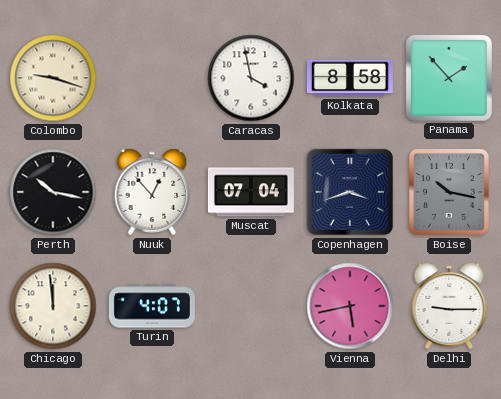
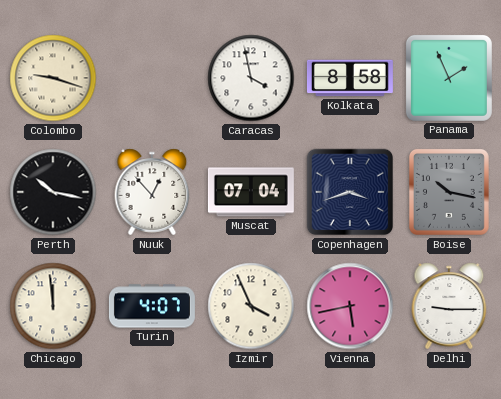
Panama: 1:53 -> 1:56
Izmir: none -> 3:56
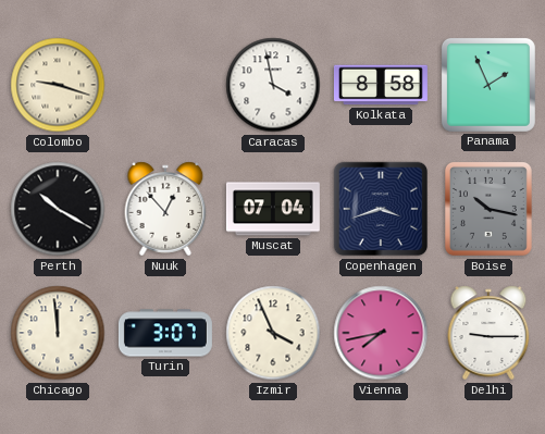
Perth: 10:17 -> 10:20
Turin: 4:07 -> 3:07
Vienna: 5:43 -> 7:43
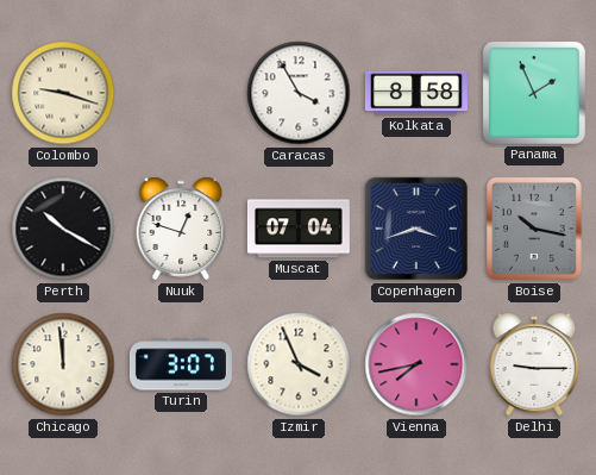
Caracas: 3:58 -> 3:55
Nuuk: 12:53 -> 12:48
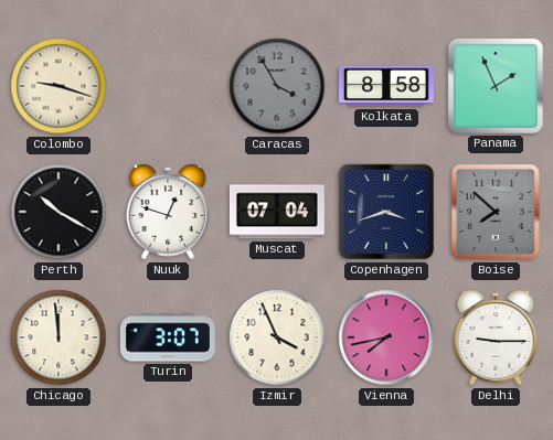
Caracas dial: white -> grey
Boise: 10:17 -> 7:52
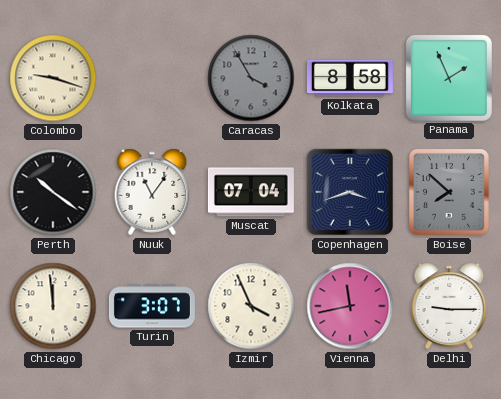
Perth: 10:20 -> 10:21
Nuuk: 12:48 -> 11:06
Vienna: 7:43 -> 11:43
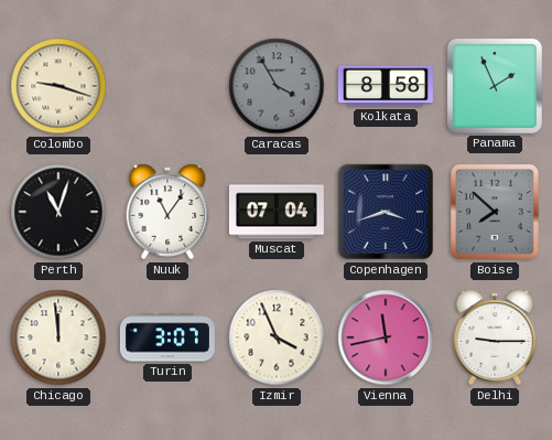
Perth: 10:21 -> 11:03
